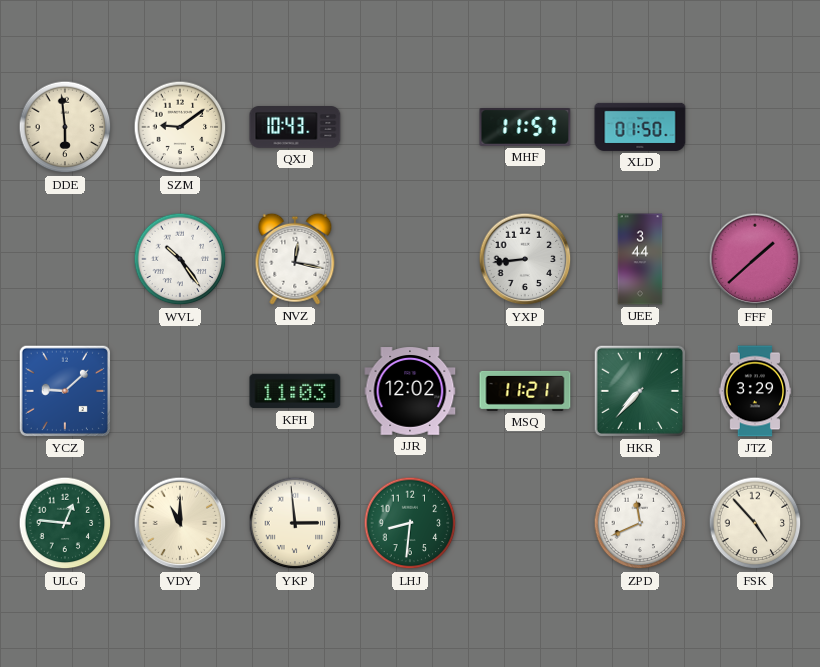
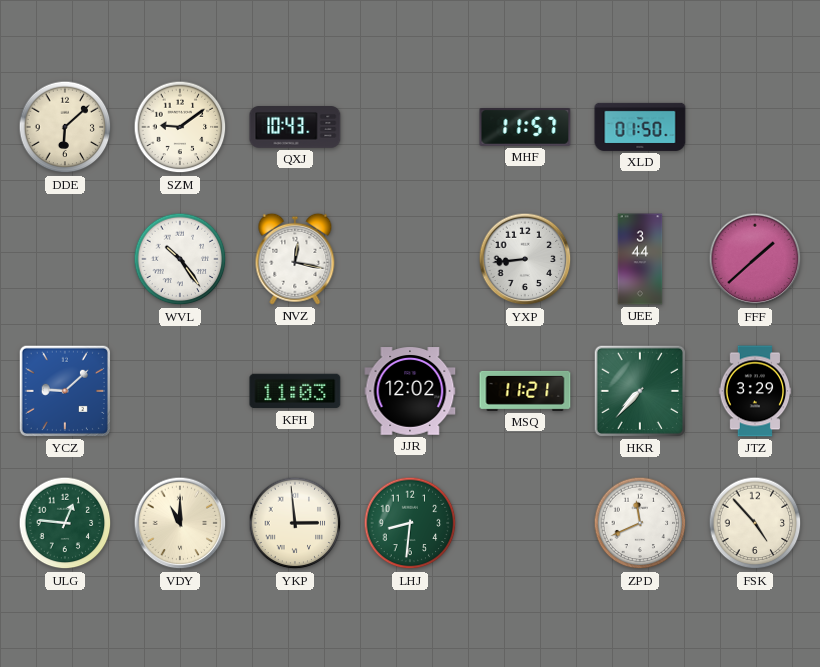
DDE: 5:59 -> 6:08
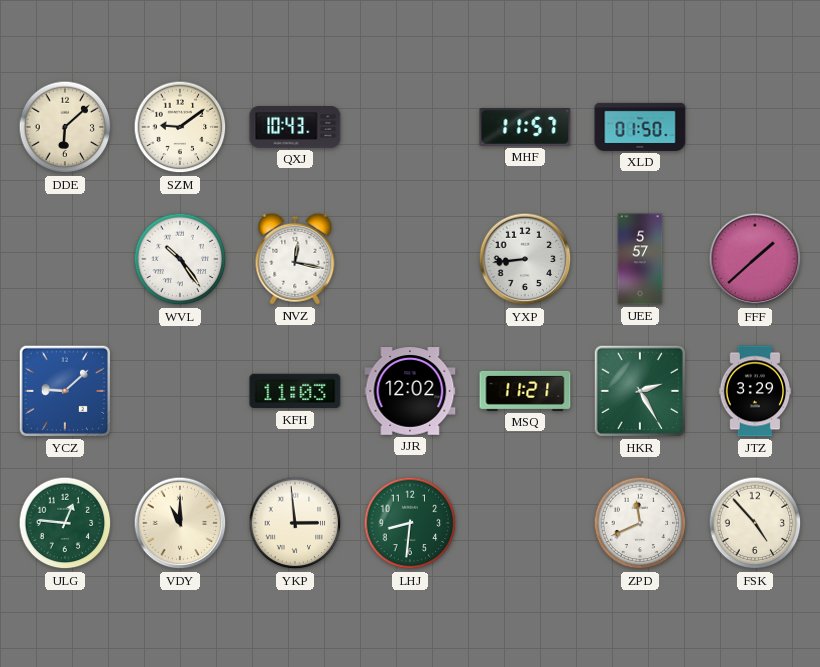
UEE: 3:44 -> 5:57
HKR: 7:37 -> 2:25
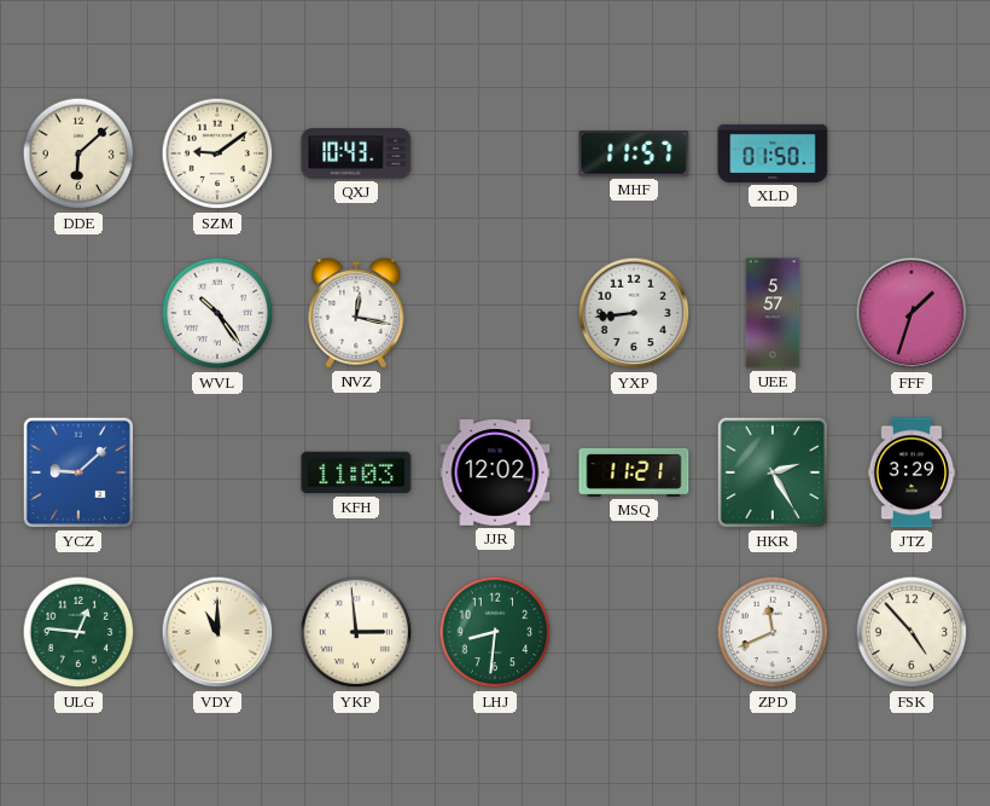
FFF: 1:38 -> 1:33
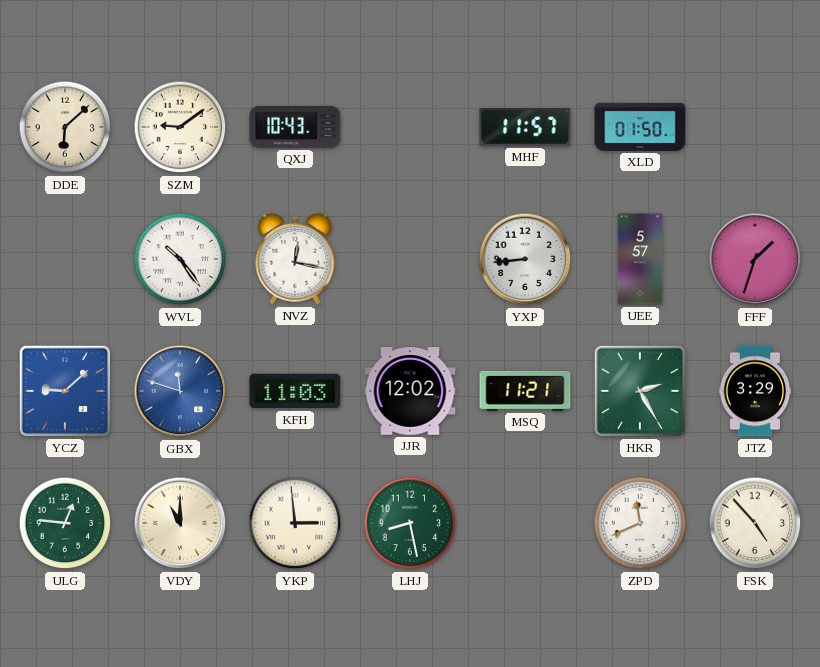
GBX: none -> 11:48
LHJ: 8:31 -> 8:28
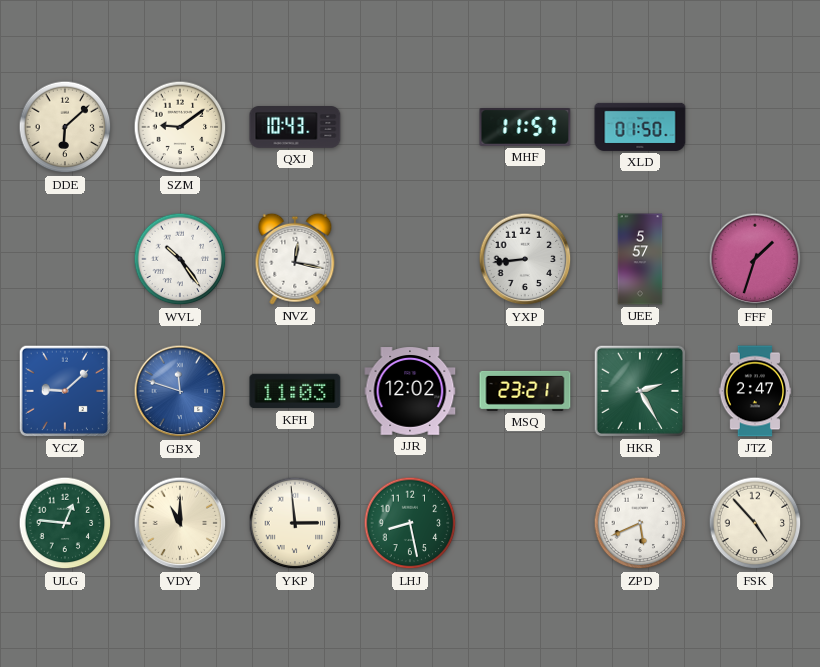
MSQ: 11:21 -> 23:21
JTZ: 3:29 -> 2:47
ZPD: 11:41 -> 5:41
